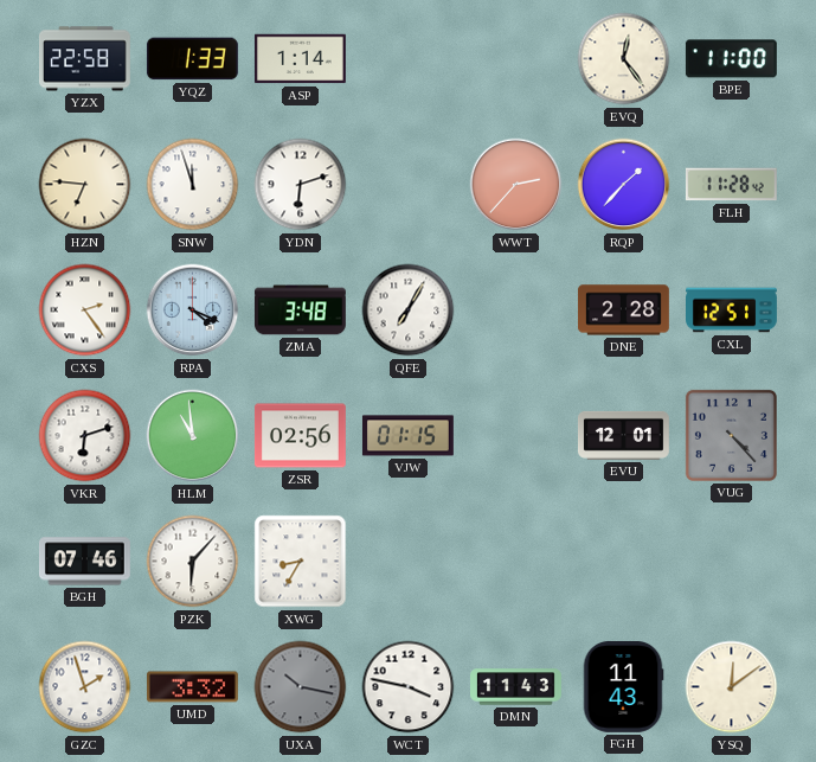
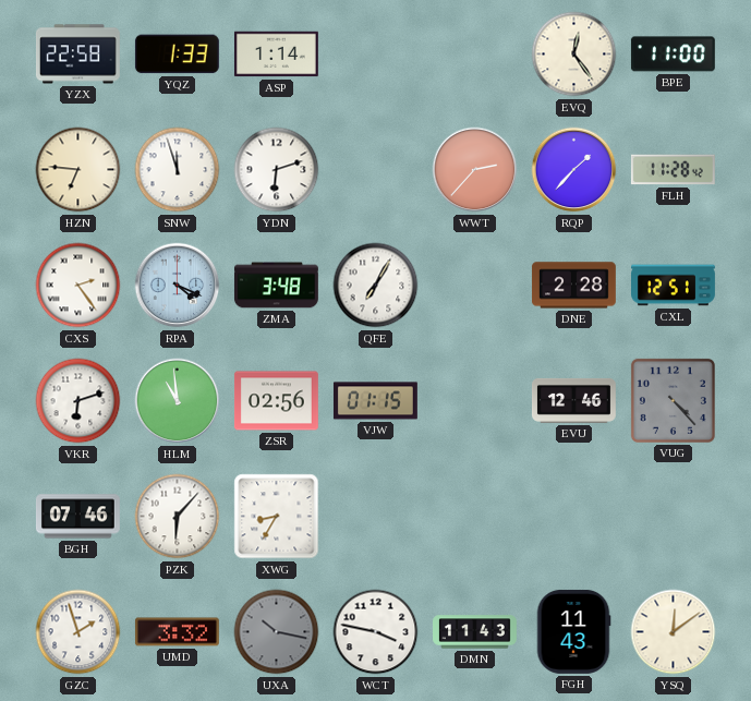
EVU: 12:01 -> 12:46
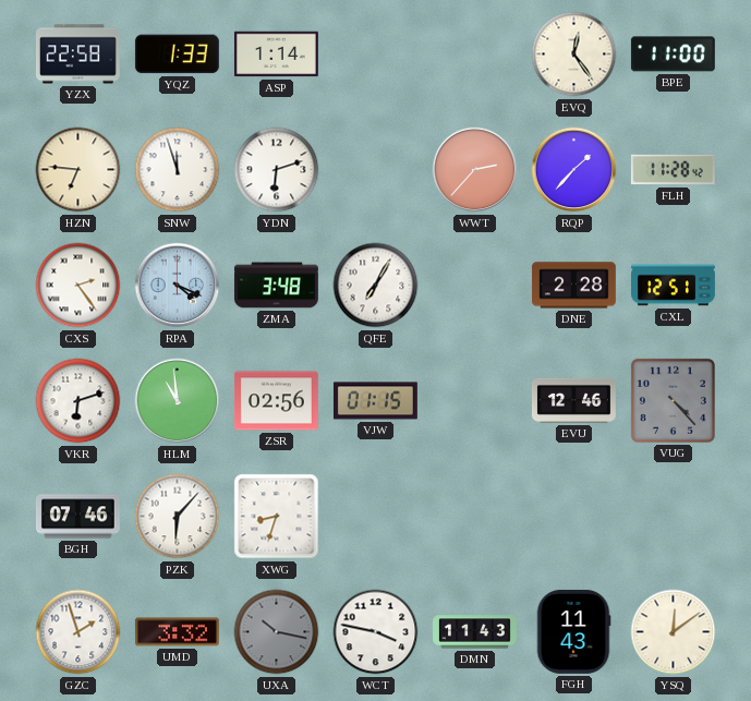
XWG: 8:35 -> 8:33
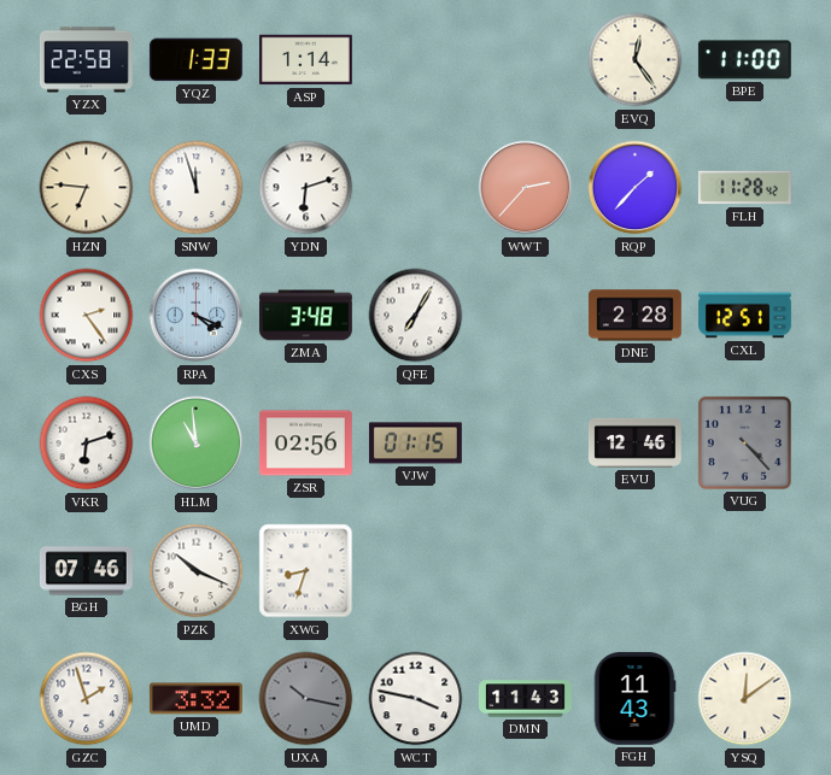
PZK: 6:07 -> 10:19
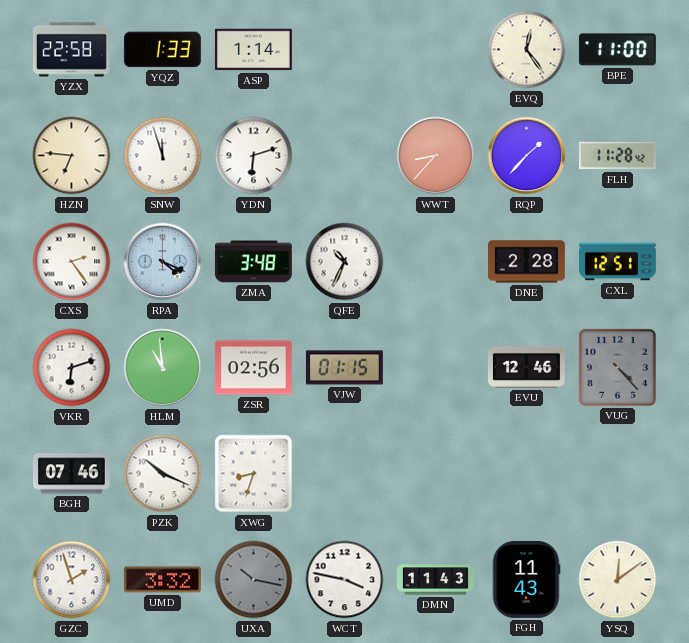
WWT: 2:37 -> 8:37
QFE: 7:05 -> 10:34
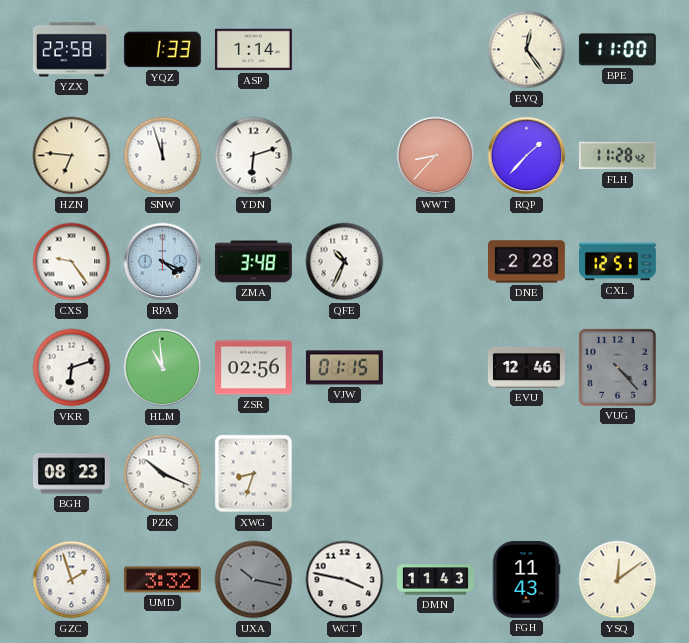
CXS: 2:24 -> 9:24
BGH: 07:46 -> 08:23
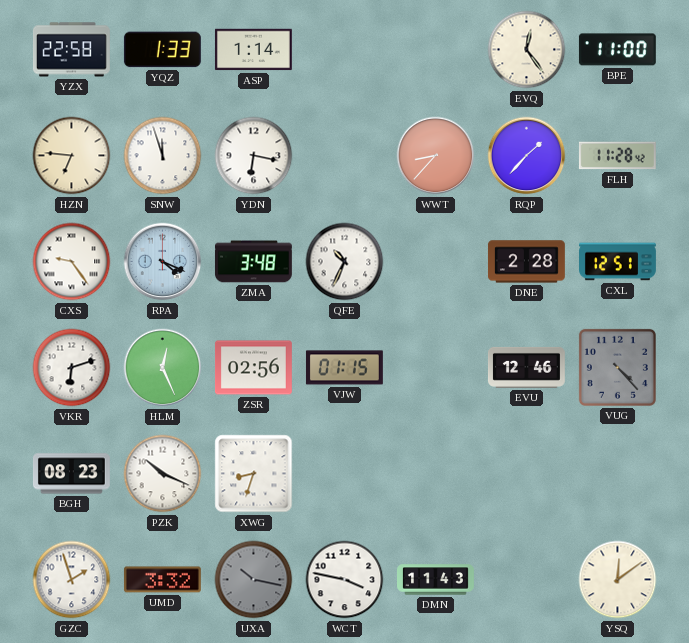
YDN: 6:12 -> 6:17
HLM: 10:59 -> 12:26
FGH: 11:43 -> none
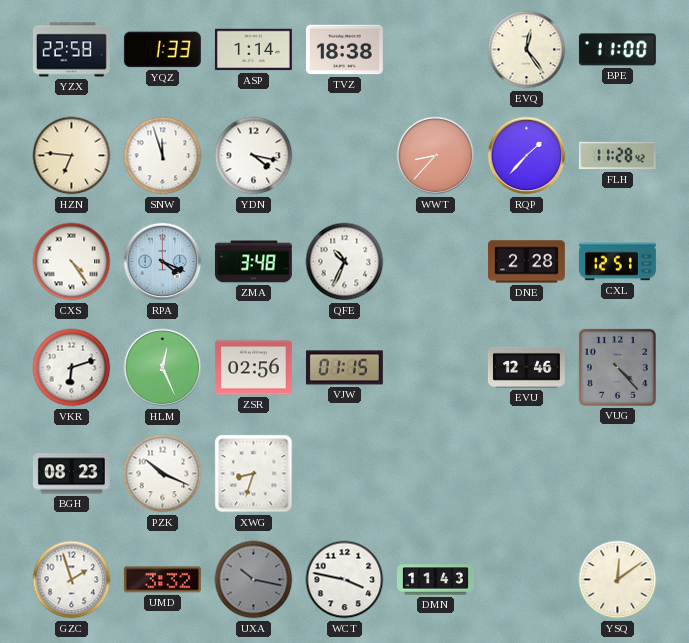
TVZ: none -> 18:38
YDN: 6:17 -> 4:17
CXS: 9:24 -> 4:24
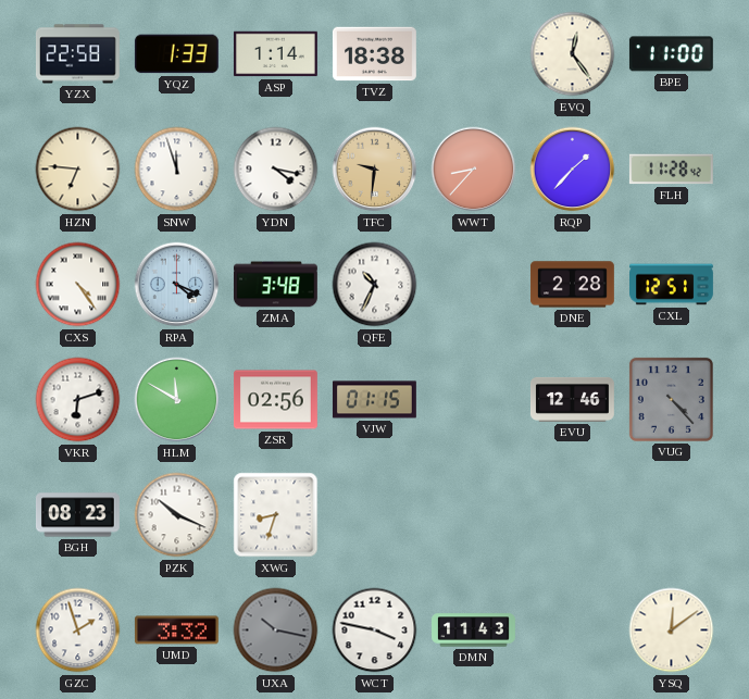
TFC: none -> 9:31
HLM: 12:26 -> 11:50
